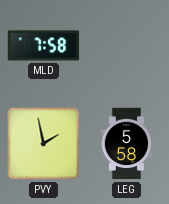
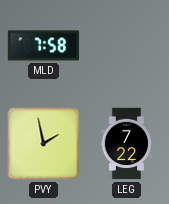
LEG: 5:58 -> 7:22
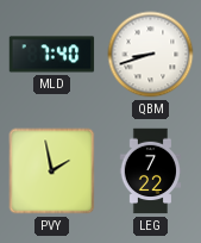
MLD: 7:58 -> 7:40
QBM: none -> 8:42
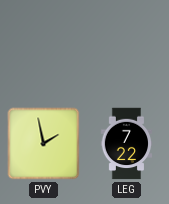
MLD: 7:40 -> none
QBM: 8:42 -> none
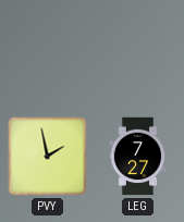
LEG: 7:22 -> 7:27
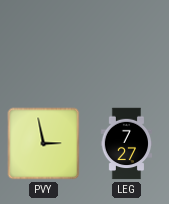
PVY: 1:58 -> 2:58
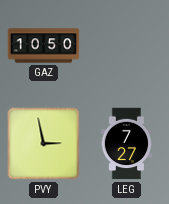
GAZ: none -> 10:50
